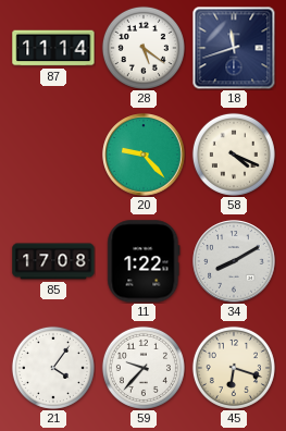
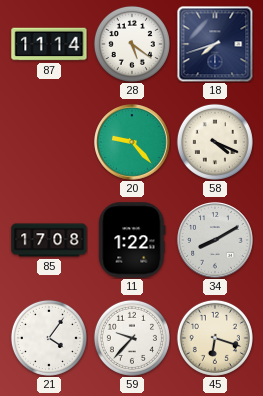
18: 11:42 -> 7:42
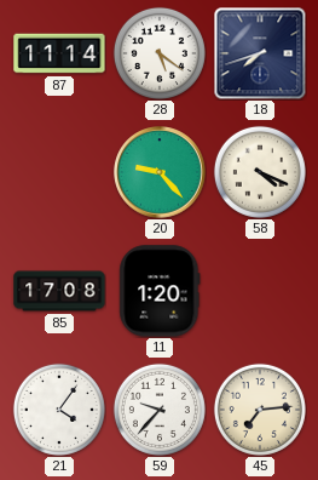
11: 1:22 -> 1:20
34: 8:10 -> none
45: 6:18 -> 7:14
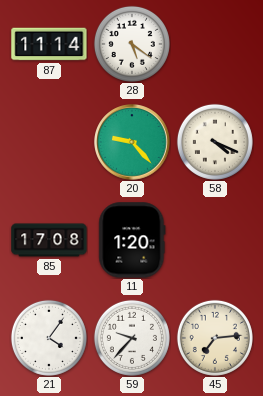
18: 7:42 -> none
